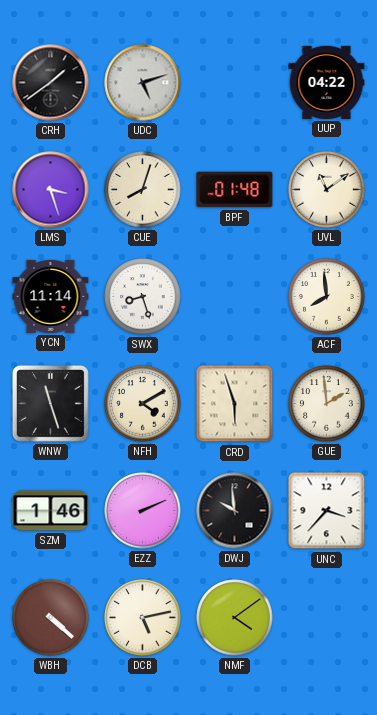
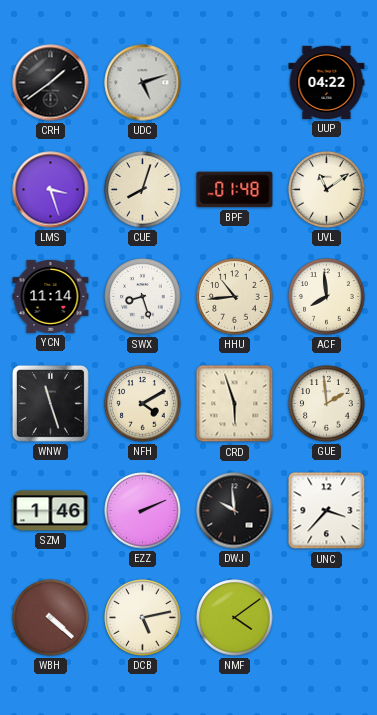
HHU: none -> 10:44
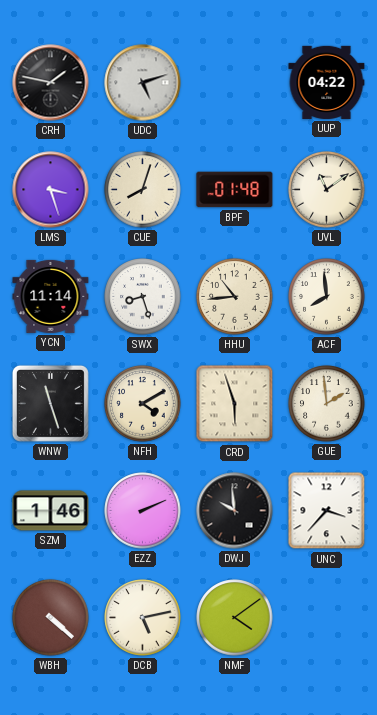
CRH: 1:39 -> 1:47
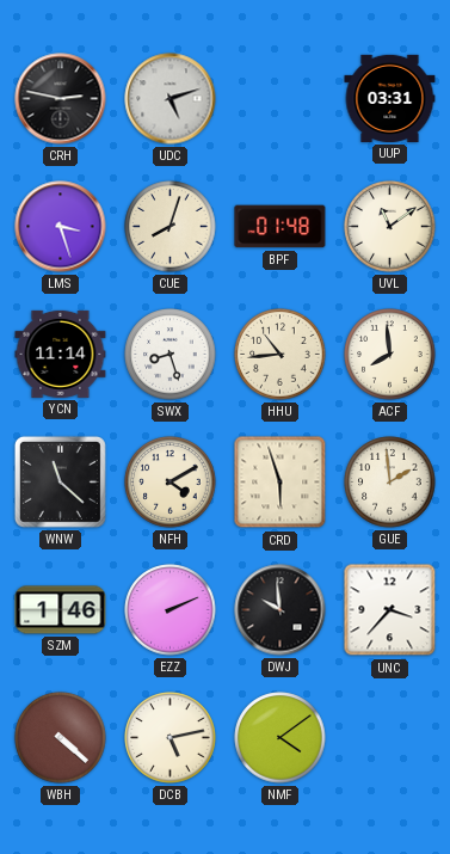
CRH: 1:47 -> 2:47
UUP: 04:22 -> 03:31
WNW: 11:27 -> 11:22
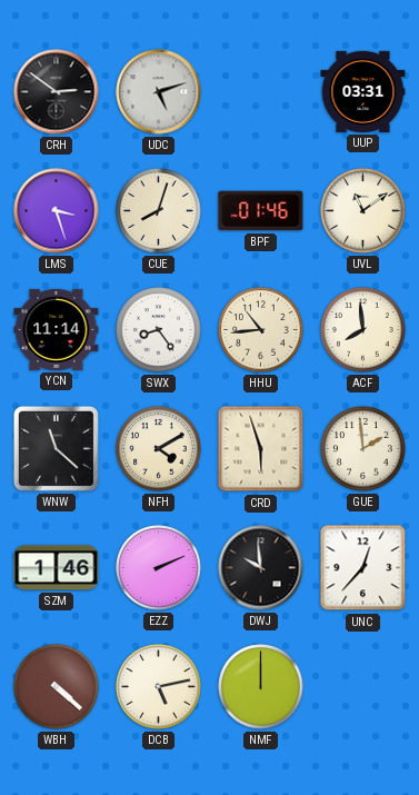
CRH: 2:47 -> 2:51
BPF: 01:48 -> 01:46
SWX: 8:27 -> 8:24
UNC: 3:37 -> 12:37
NMF: 4:09 -> 12:00
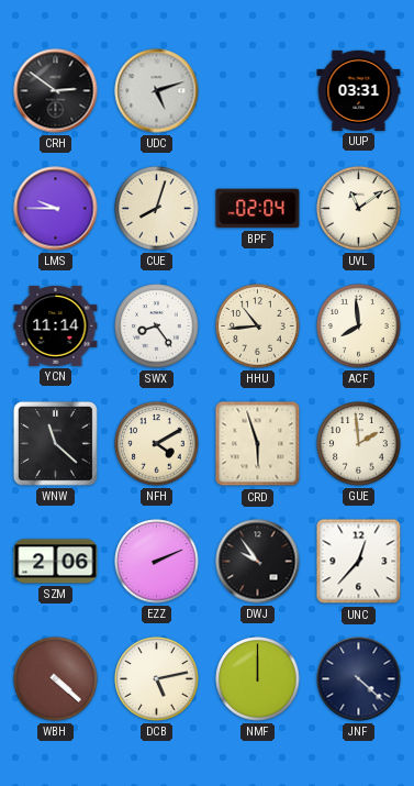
LMS: 3:27 -> 9:45
BPF: 01:46 -> 02:04
SZM: 1:46 -> 2:06
DWJ: 9:59 -> 9:54
JNF: none -> 4:22
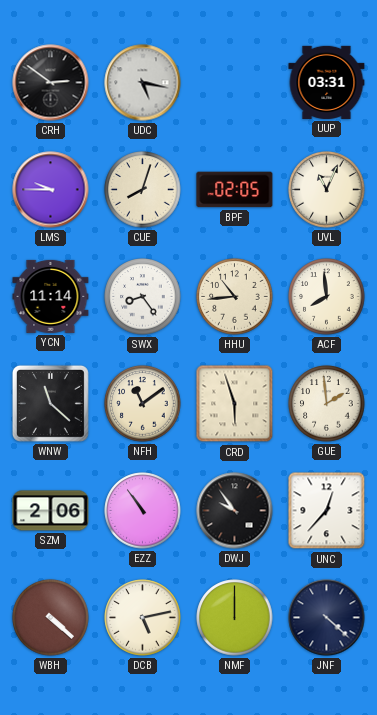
UDC: 5:12 -> 5:17
BPF: 02:04 -> 02:05
UVL: 11:09 -> 11:04
NFH: 4:10 -> 11:09
EZZ: 2:11 -> 10:54
